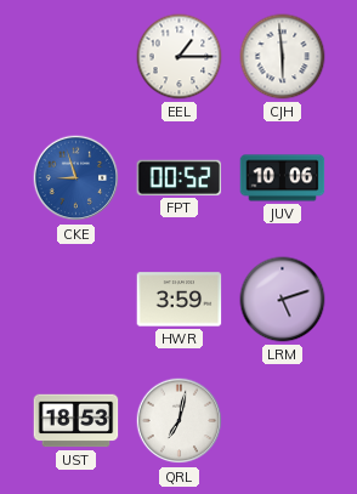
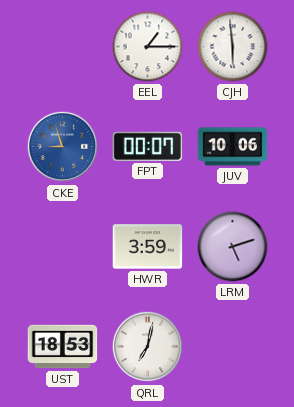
FPT: 00:52 -> 00:07
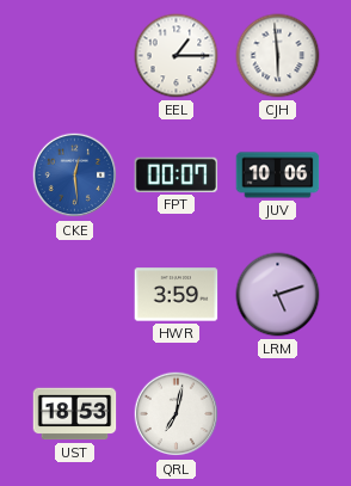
CKE: 8:57 -> 12:29
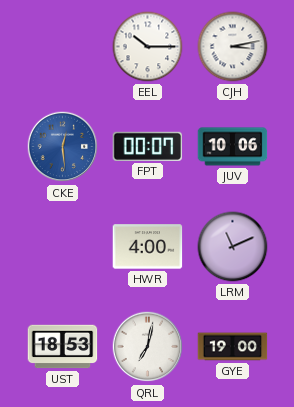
EEL: 1:15 -> 10:15
CJH: 5:59 -> 3:13
HWR: 3:59 -> 4:00
LRM: 5:12 -> 11:11
GYE: none -> 19:00
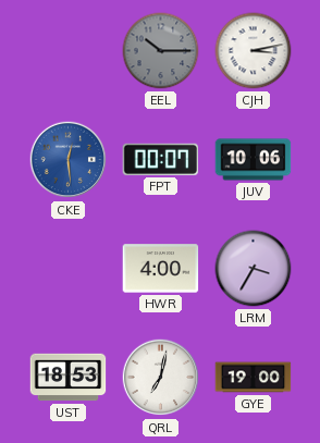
EEL dial: white -> grey
LRM: 11:11 -> 3:35
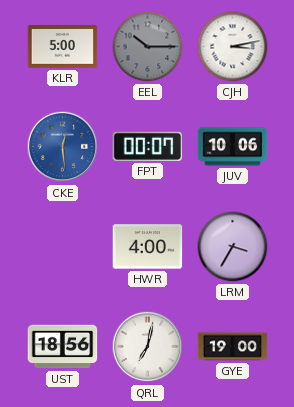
KLR: none -> 5:00
UST: 18:53 -> 18:56
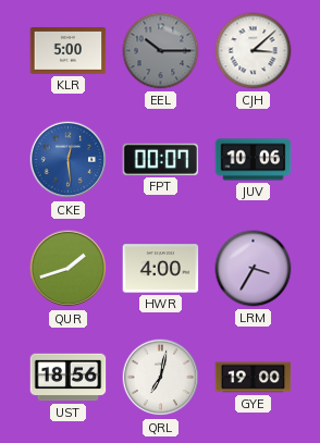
CJH: 3:13 -> 3:08
QUR: none -> 1:42
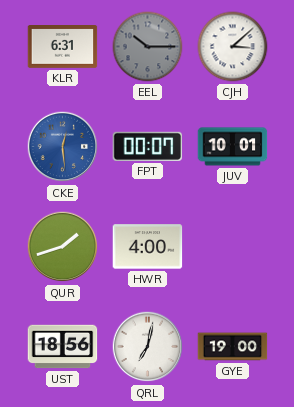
KLR: 5:00 -> 6:31
JUV: 10:06 -> 10:01
LRM: 3:35 -> none
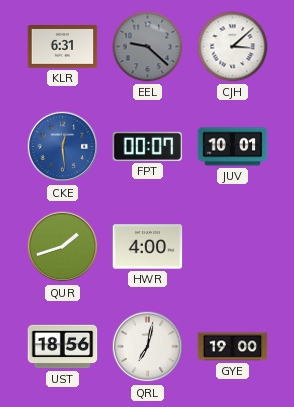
EEL: 10:15 -> 9:22
